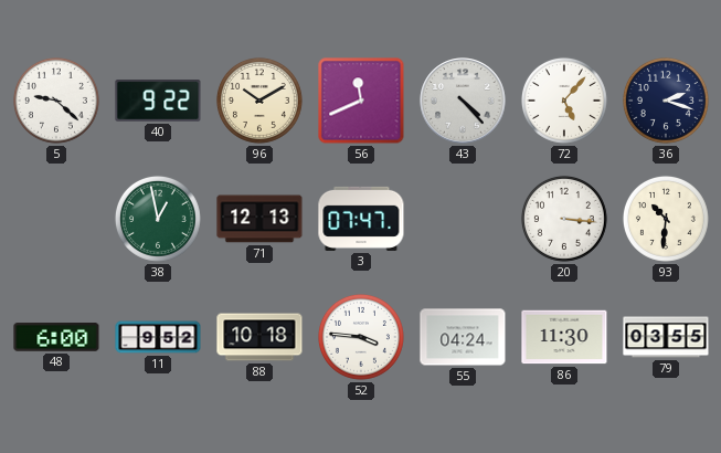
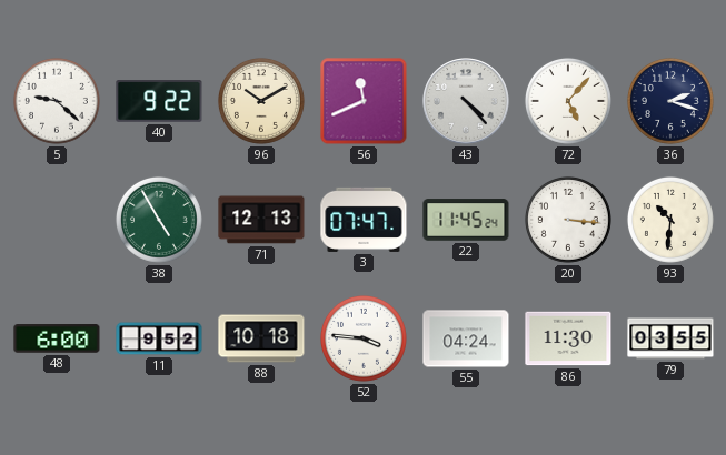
38: 12:58 -> 4:55
22: none -> 11:45
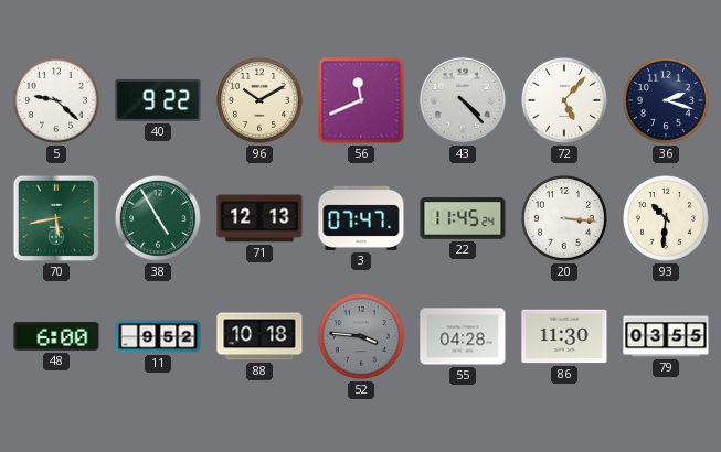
70: none -> 5:43
52 dial: white -> grey
55: 04:24 -> 04:28
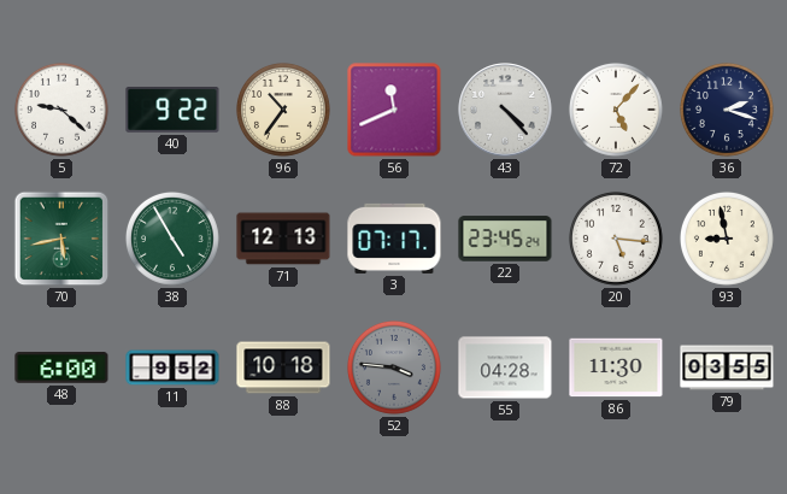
96: 10:10 -> 10:36
3: 07:47 -> 07:17
22: 11:45 -> 23:45
20: 3:16 -> 5:16
93: 10:31 -> 8:58
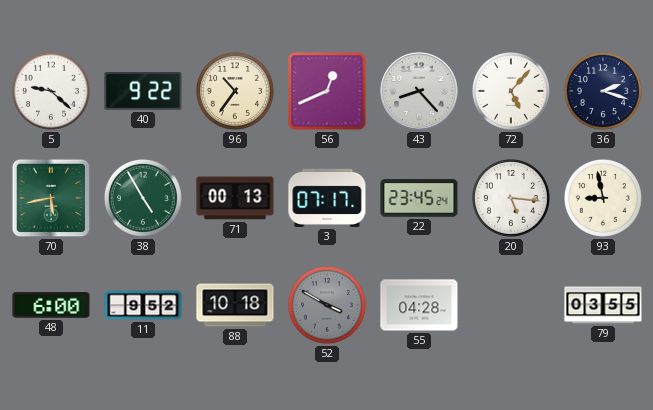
56: 11:41 -> 12:41
43: 4:23 -> 8:23
71: 12:13 -> 00:13
52: 3:46 -> 3:50
86: 11:30 -> none
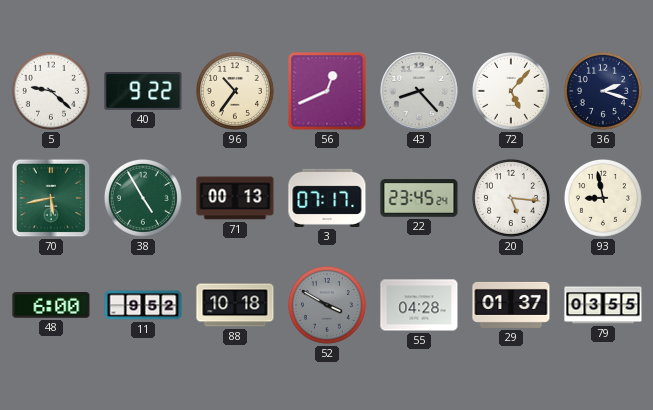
29: none -> 01:37
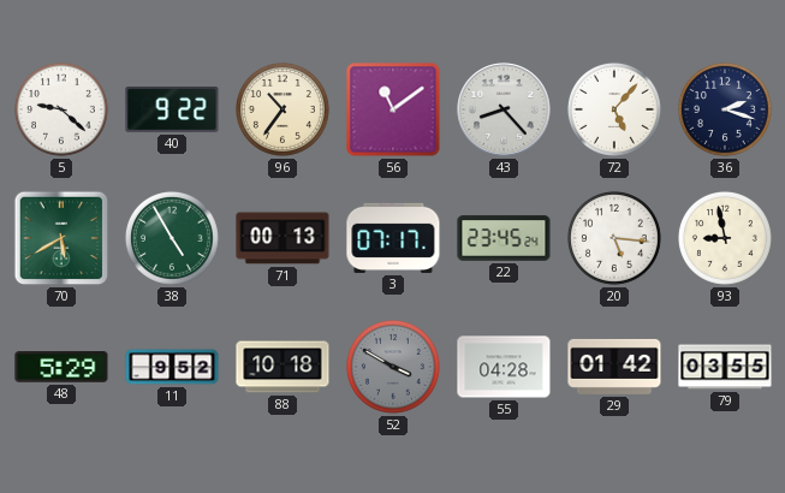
56: 12:41 -> 11:09
70: 5:43 -> 5:40
48: 6:00 -> 5:29
29: 01:37 -> 01:42
